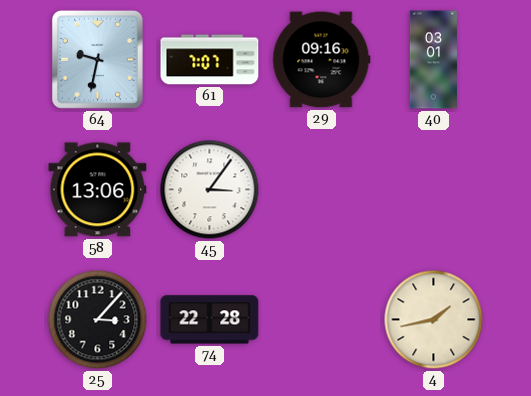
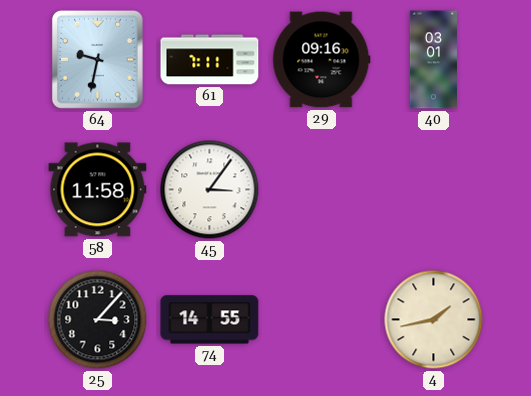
61: 7:07 -> 7:11
58: 13:06 -> 11:58
74: 22:28 -> 14:55
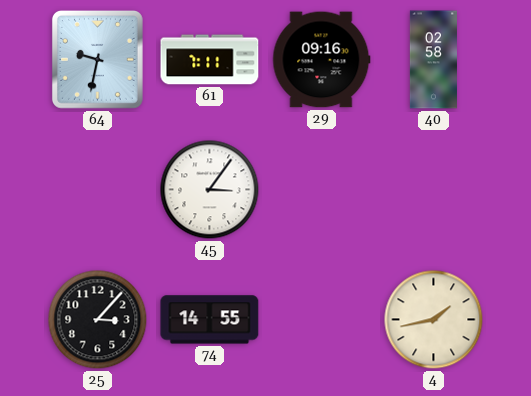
40: 03:01 -> 02:58
58: 11:58 -> none
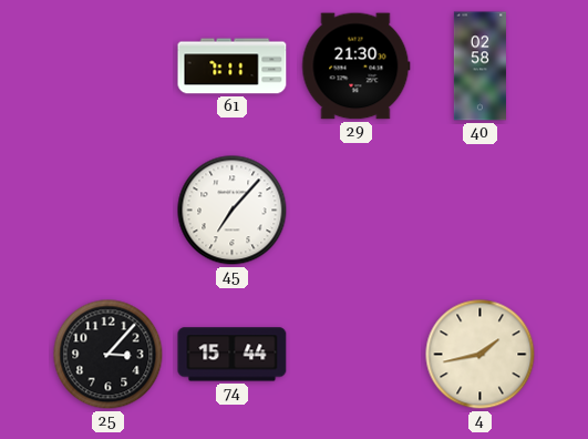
64: 9:32 -> none
29: 09:16 -> 21:30
45: 3:06 -> 7:07
74: 14:55 -> 15:44
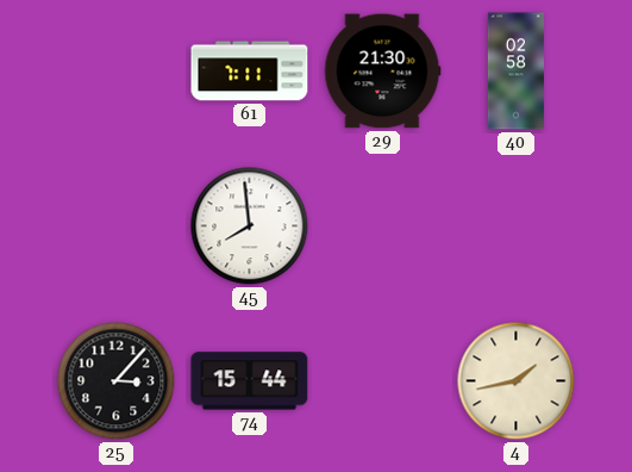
45: 7:07 -> 7:59
